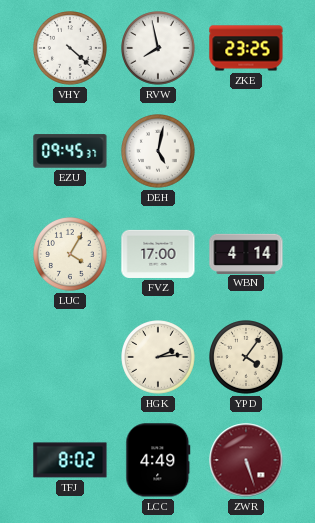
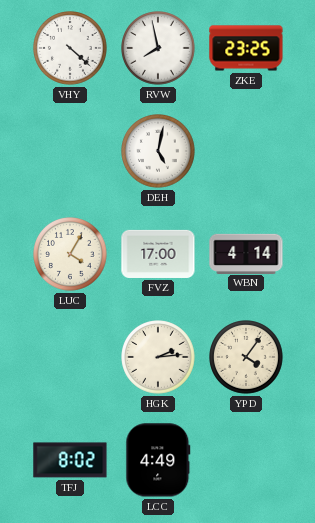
EZU: 09:45 -> none
ZWR: 5:27 -> none
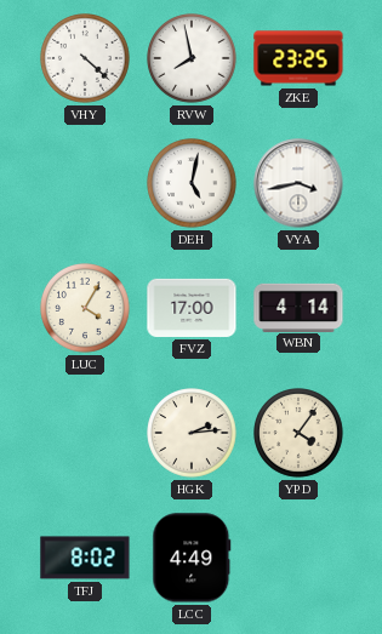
VYA: none -> 3:43
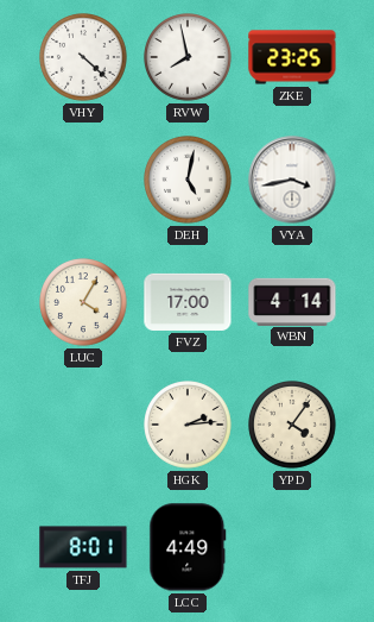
TFJ: 8:02 -> 8:01
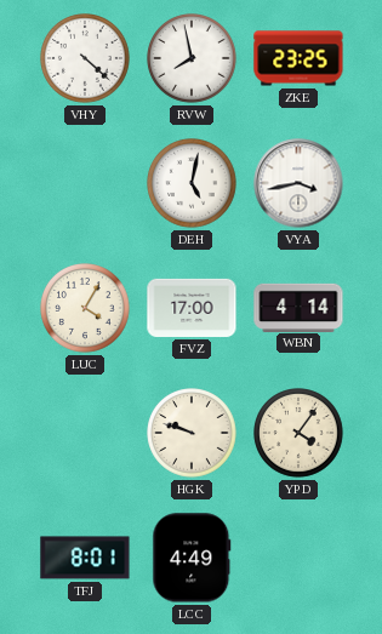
HGK: 2:14 -> 9:48
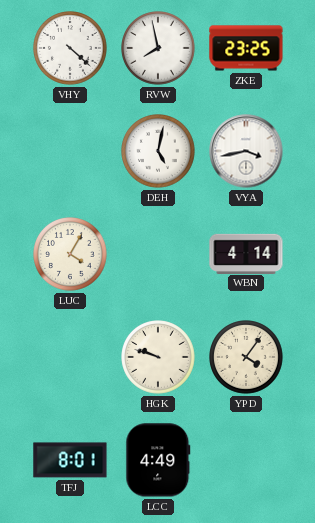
FVZ: 17:00 -> none
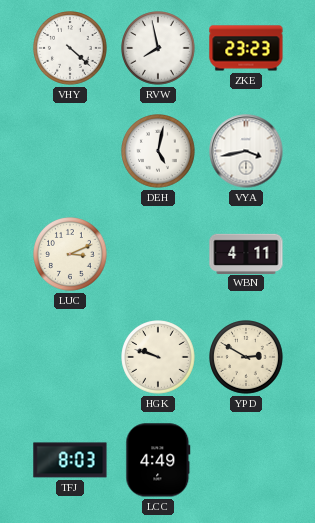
ZKE: 23:25 -> 23:23
LUC: 4:05 -> 3:11
WBN: 4:14 -> 4:11
YPD: 4:06 -> 2:50
TFJ: 8:01 -> 8:03
